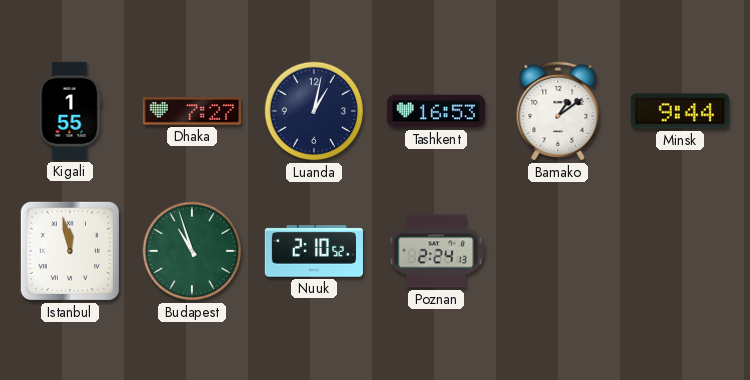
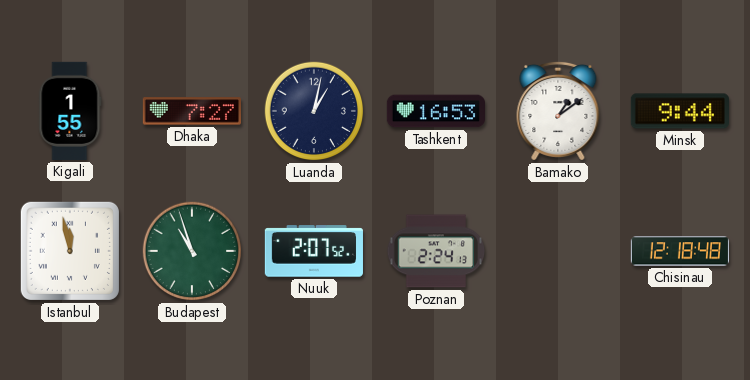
Nuuk: 2:10 -> 2:07
Chisinau: none -> 12:18
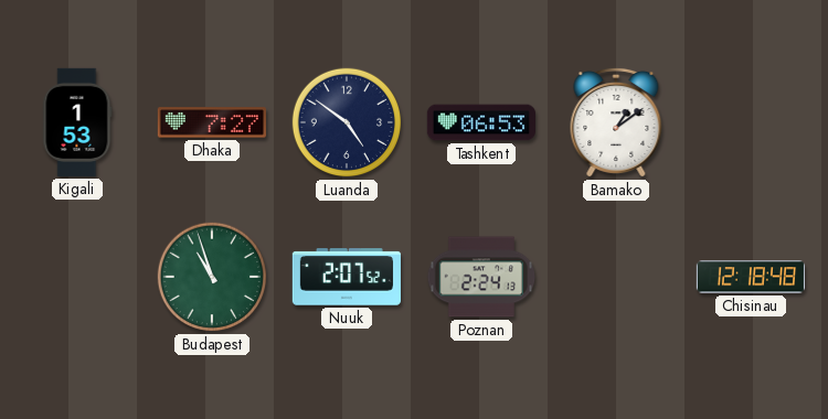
Kigali: 1:55 -> 1:53
Luanda: 1:02 -> 4:51
Tashkent: 16:53 -> 06:53
Minsk: 9:44 -> none
Istanbul: 11:58 -> none
